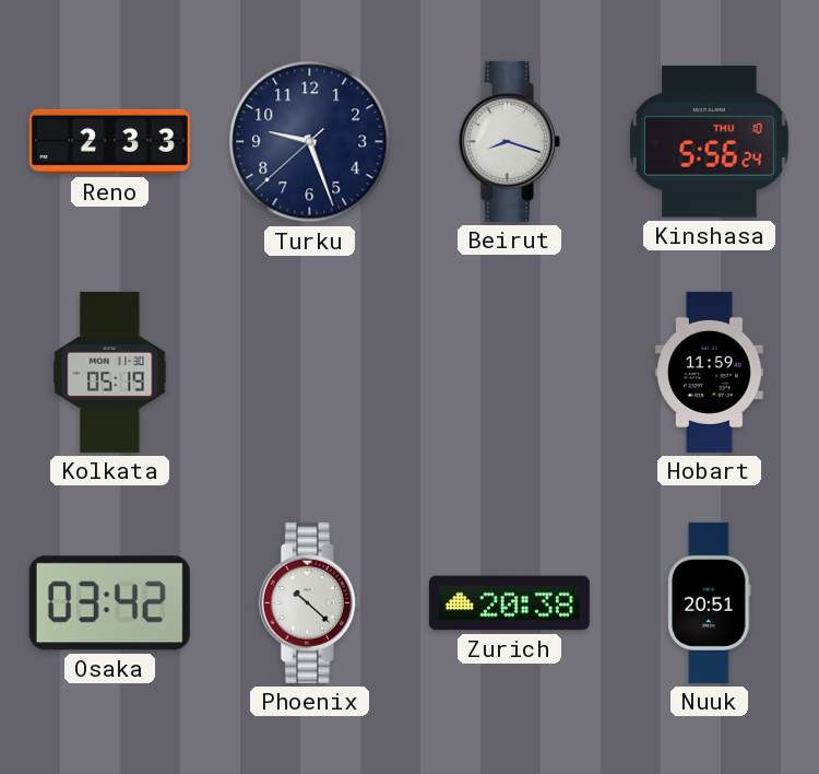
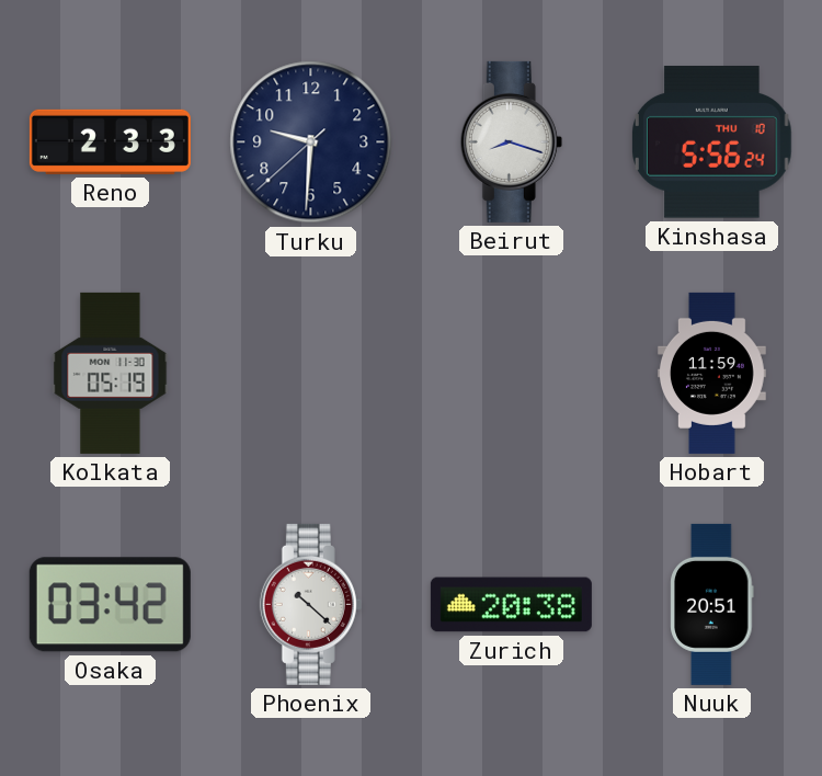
Turku: 9:26 -> 9:30
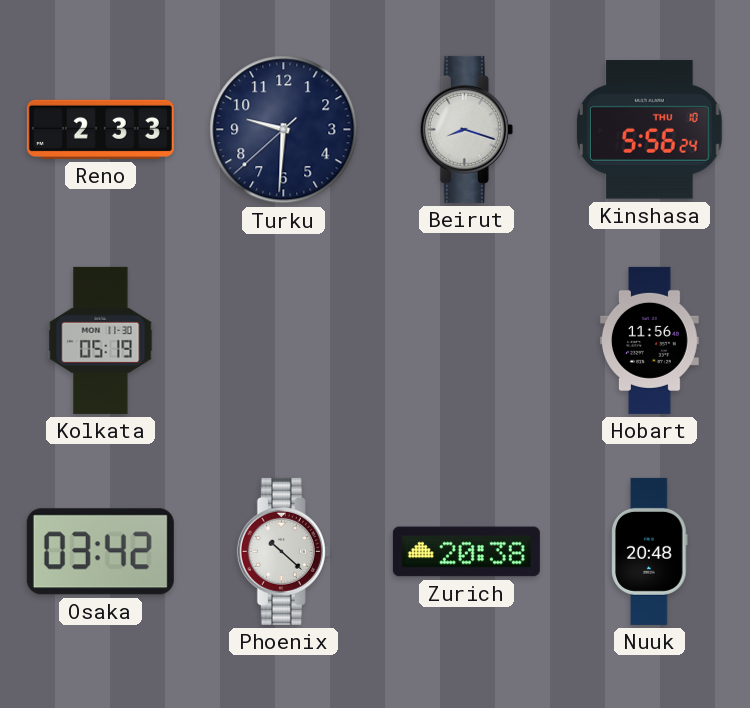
Hobart: 11:59 -> 11:56
Nuuk: 20:51 -> 20:48
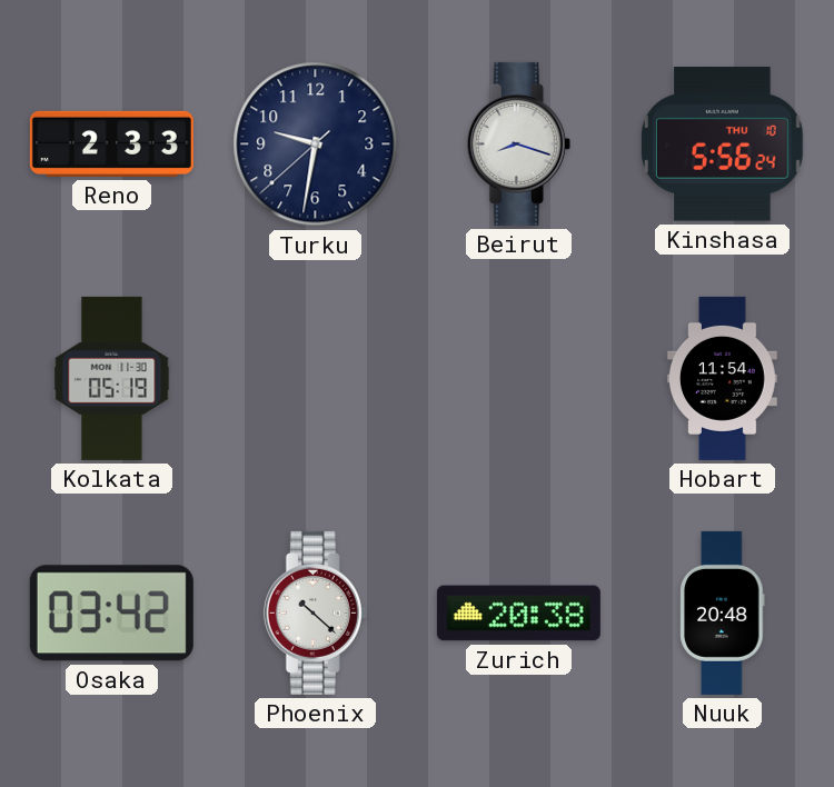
Turku: 9:30 -> 9:31
Hobart: 11:56 -> 11:54
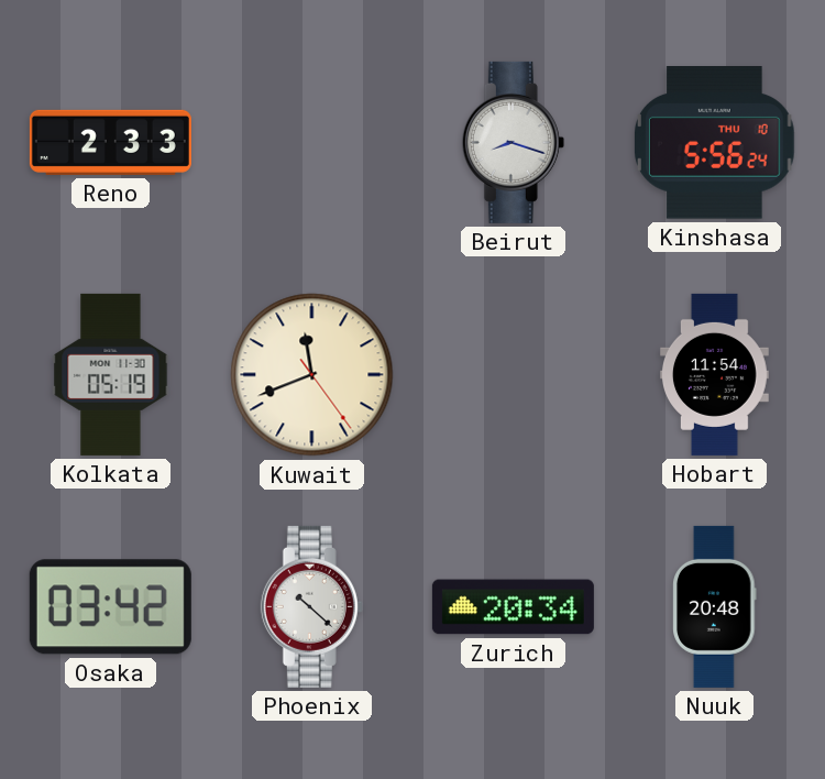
Turku: 9:31 -> none
Kuwait: none -> 11:41
Zurich: 20:38 -> 20:34
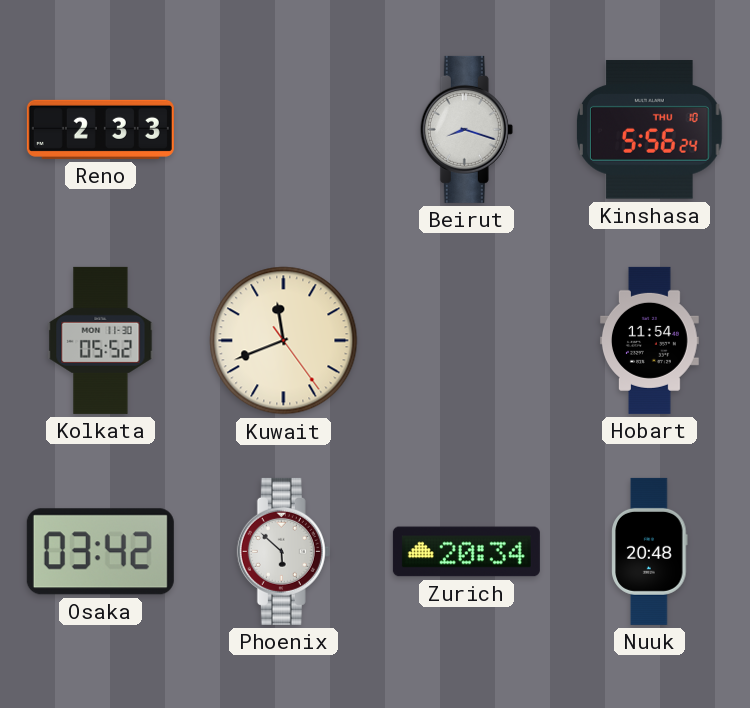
Kolkata: 05:19 -> 05:52
Phoenix: 10:22 -> 5:52
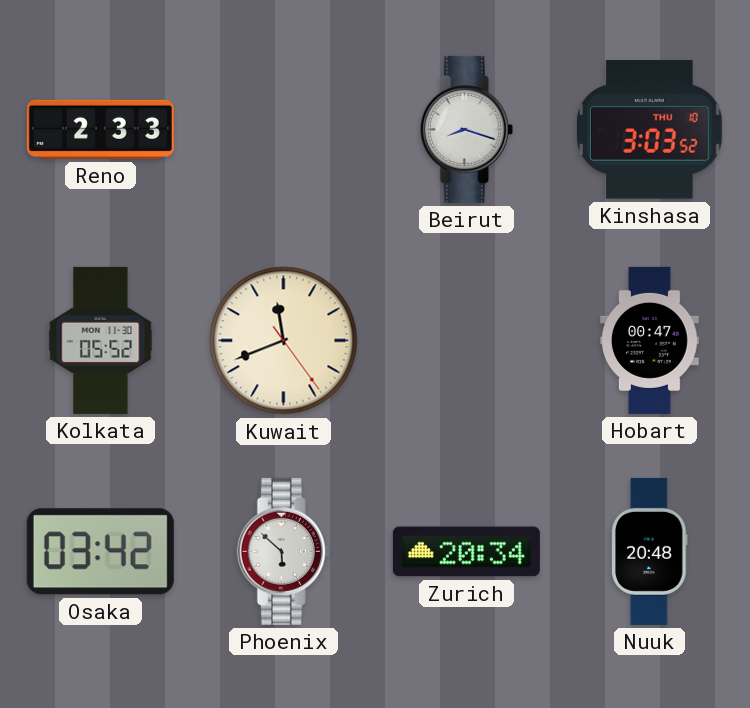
Kinshasa: 5:56 -> 3:03
Hobart: 11:54 -> 00:47
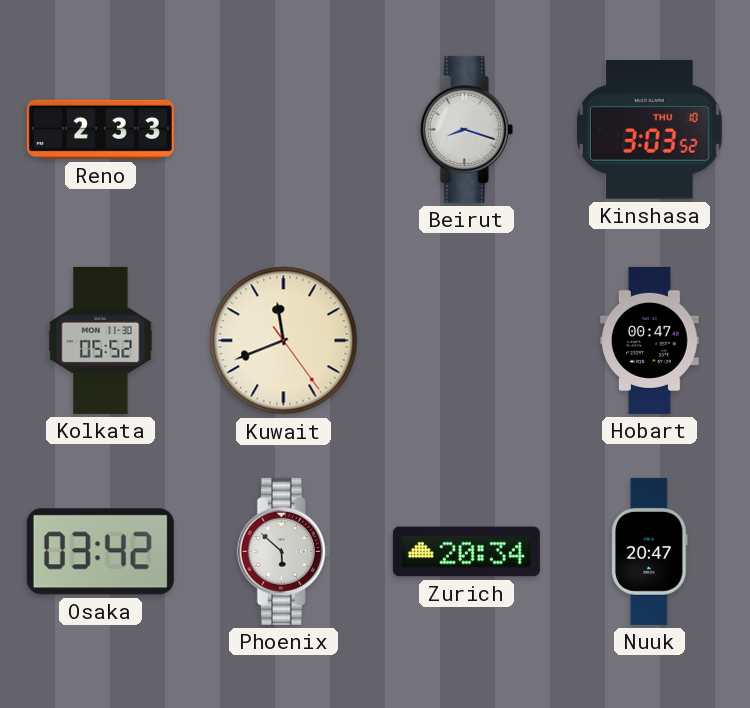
Nuuk: 20:48 -> 20:47
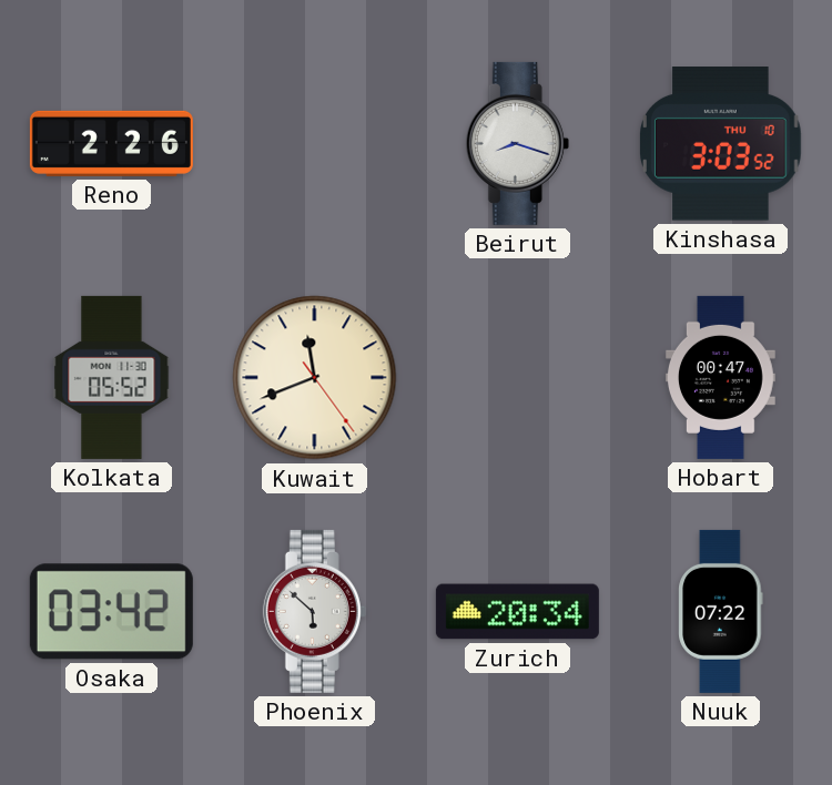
Reno: 2:33 -> 2:26
Nuuk: 20:47 -> 07:22
